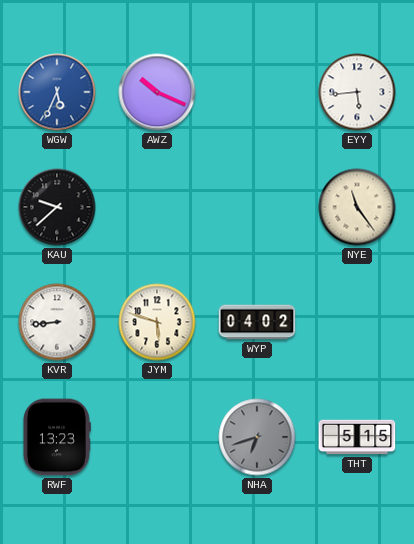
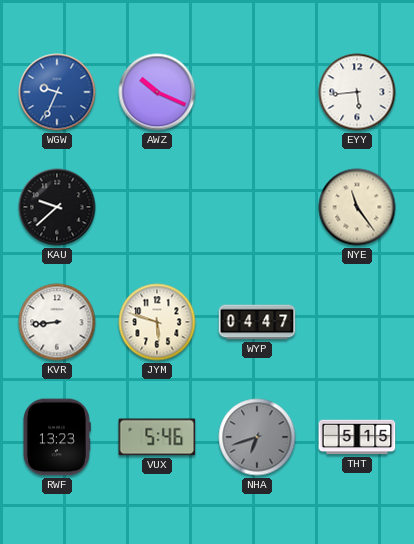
WGW: 5:34 -> 9:34
WYP: 04:02 -> 04:47
VUX: none -> 5:46
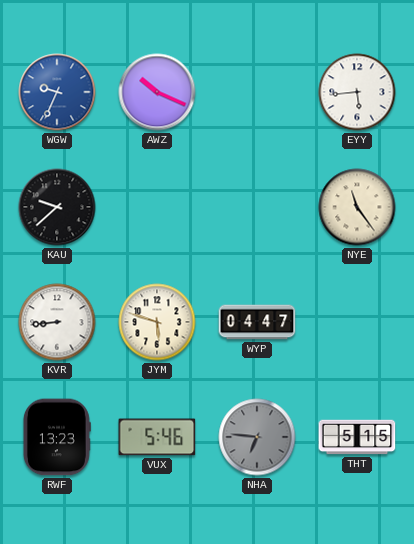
NHA: 6:42 -> 6:46
